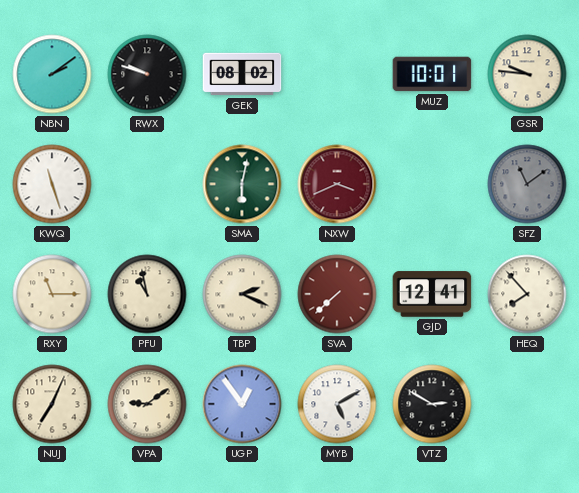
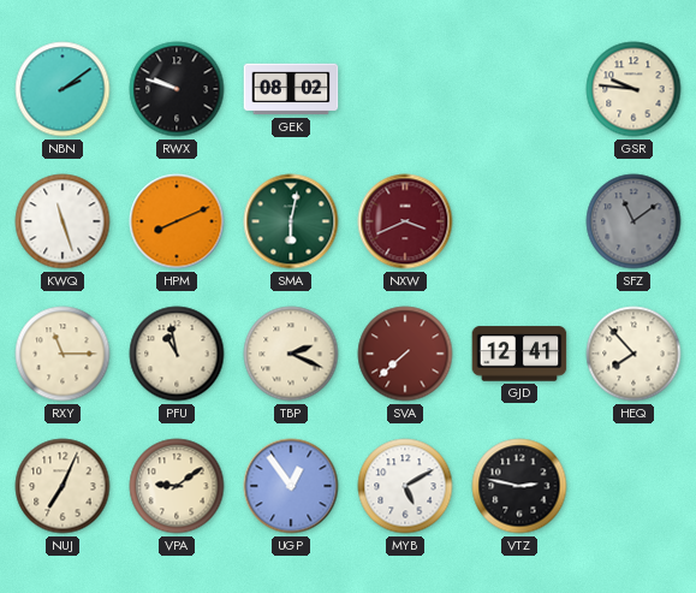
MUZ: 10:01 -> none
HPM: none -> 8:11
VTZ: 2:50 -> 2:47
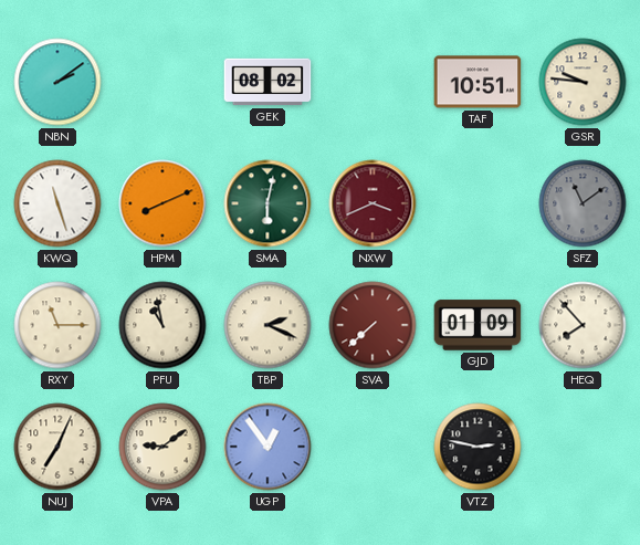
RWX: 9:48 -> none
TAF: none -> 10:51
GJD: 12:41 -> 01:09
MYB: 5:10 -> none
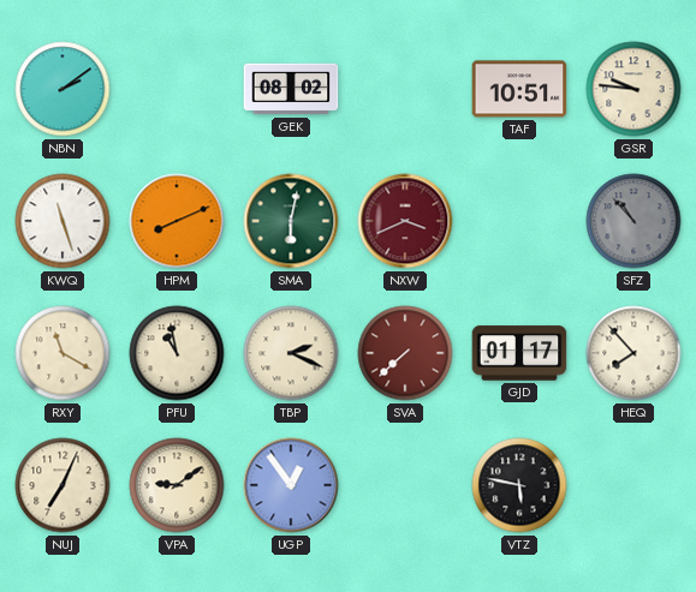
SFZ: 11:09 -> 10:53
RXY: 11:15 -> 11:20
GJD: 01:09 -> 01:17
VTZ: 2:47 -> 5:47
